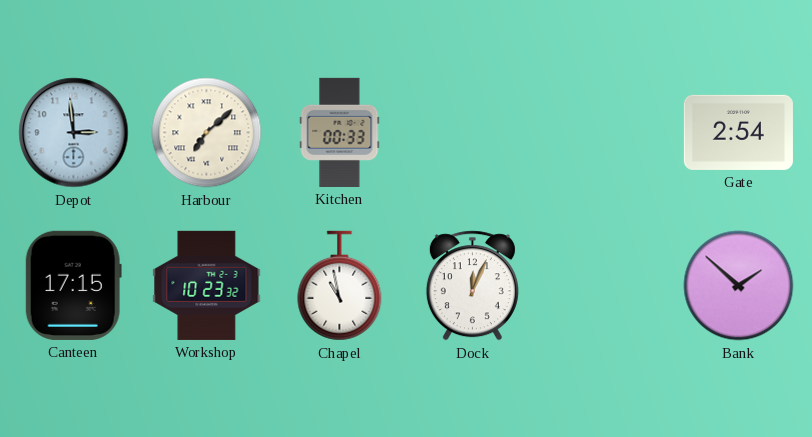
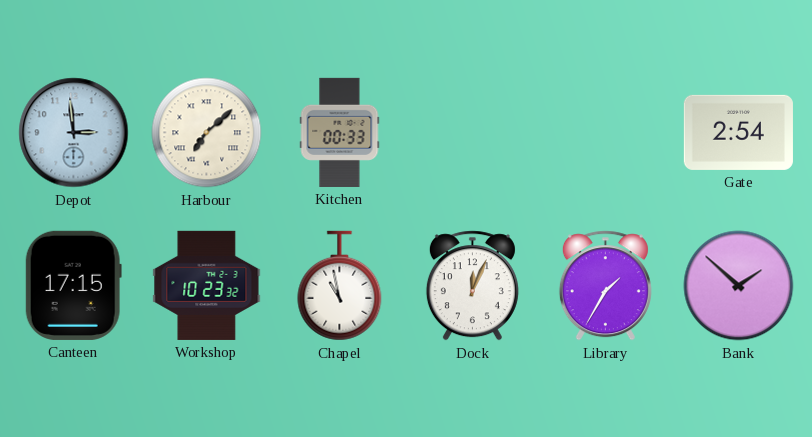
Library: none -> 1:35
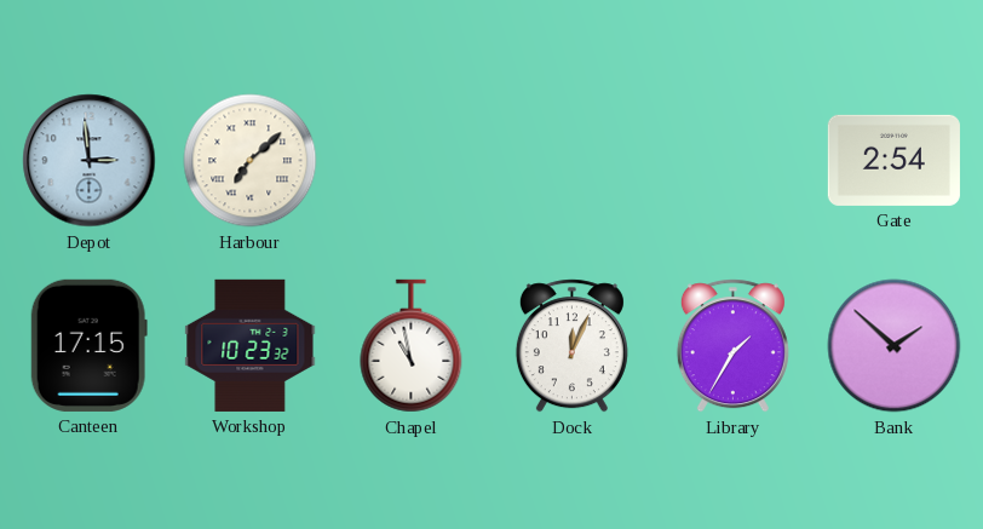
Kitchen: 00:33 -> none
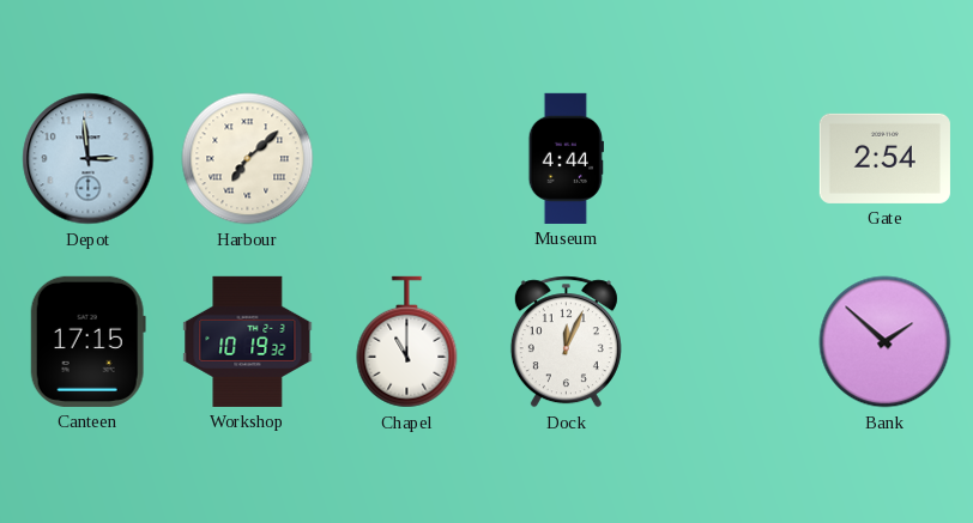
Museum: none -> 4:44
Workshop: 10:23 -> 10:19
Chapel: 10:58 -> 11:00
Library: 1:35 -> none
